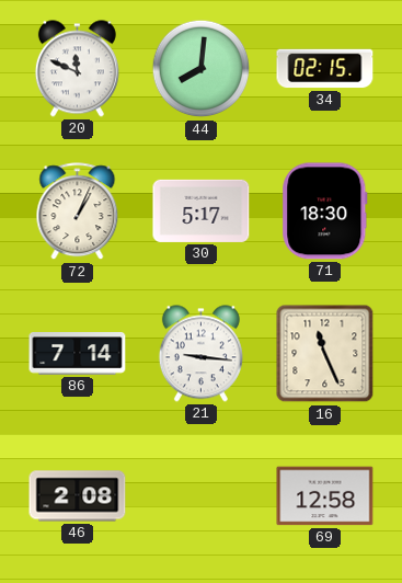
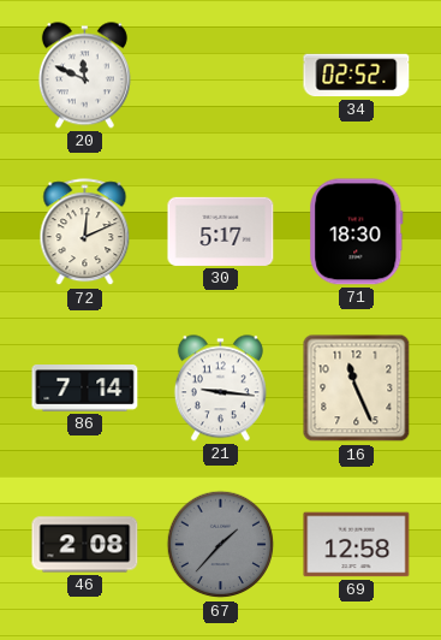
44: 8:01 -> none
34: 02:15 -> 02:52
72: 1:04 -> 12:11
67: none -> 1:37
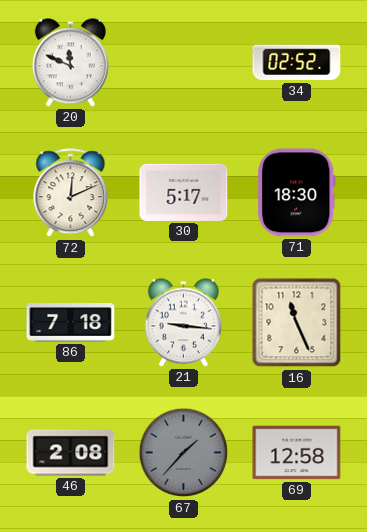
86: 7:14 -> 7:18
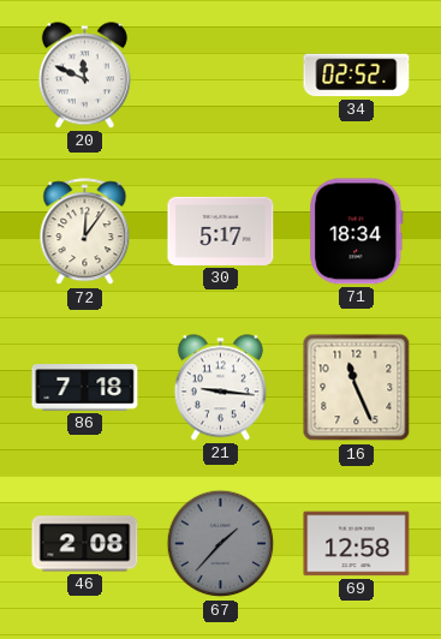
72: 12:11 -> 12:06
71: 18:30 -> 18:34
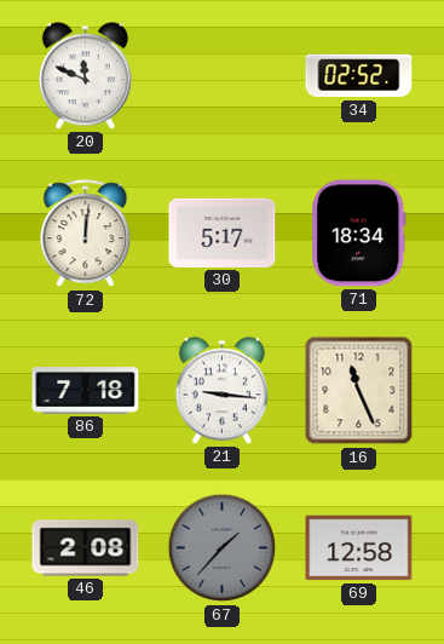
72: 12:06 -> 12:01
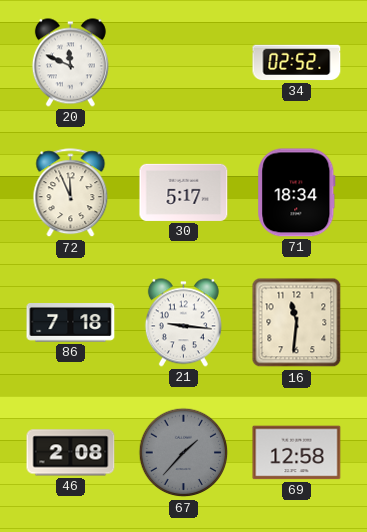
72: 12:01 -> 11:56
16: 11:26 -> 11:31
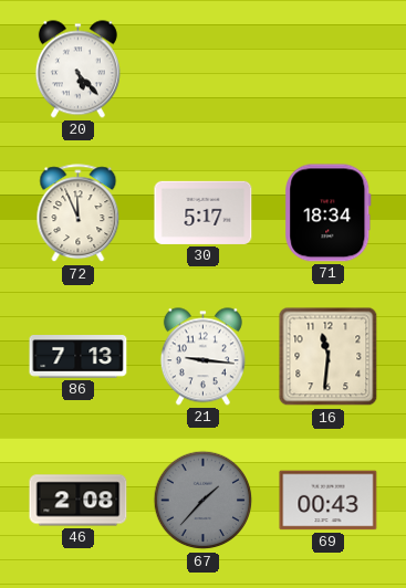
20: 11:49 -> 5:23
34: 02:52 -> none
86: 7:18 -> 7:13
69: 12:58 -> 00:43
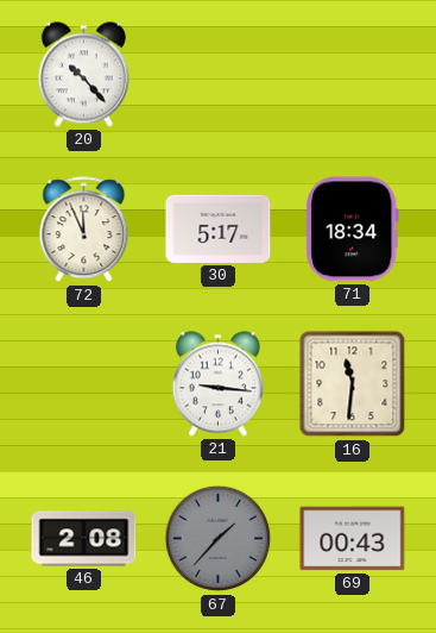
20: 5:23 -> 10:23
86: 7:13 -> none
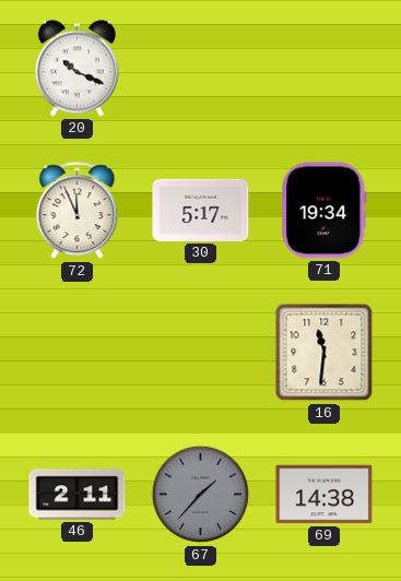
20: 10:23 -> 10:19
71: 18:34 -> 19:34
21: 9:16 -> none
46: 2:08 -> 2:11
69: 00:43 -> 14:38
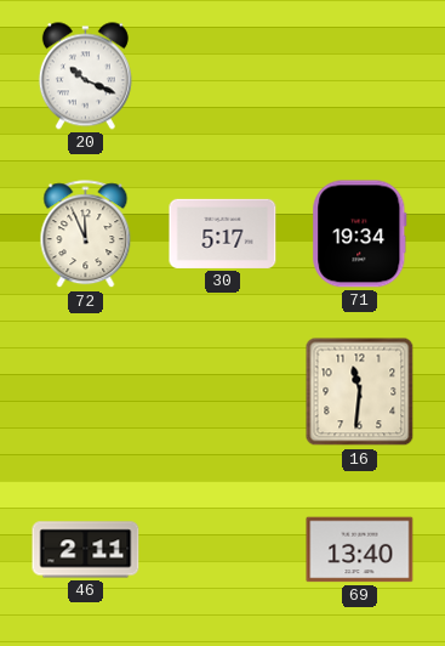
67: 1:37 -> none
69: 14:38 -> 13:40
